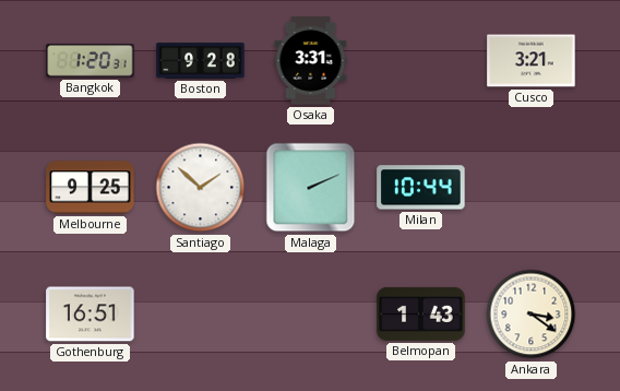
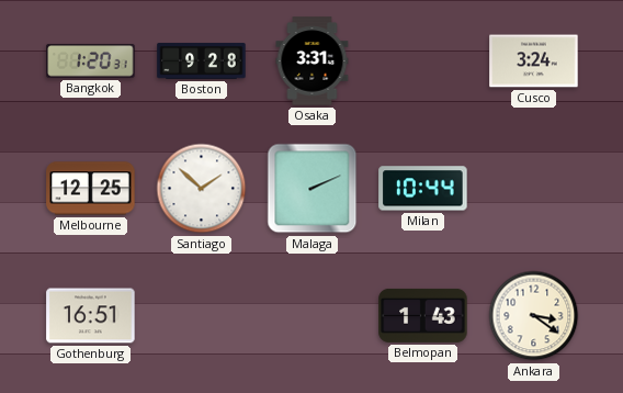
Cusco: 3:21 -> 3:24
Melbourne: 9:25 -> 12:25
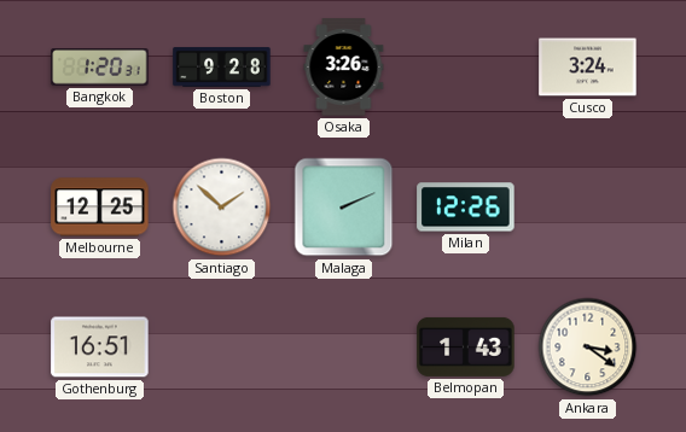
Osaka: 3:31 -> 3:26
Milan: 10:44 -> 12:26
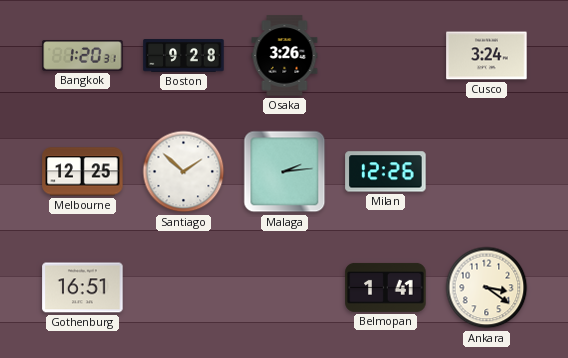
Malaga: 2:11 -> 2:14
Belmopan: 1:43 -> 1:41
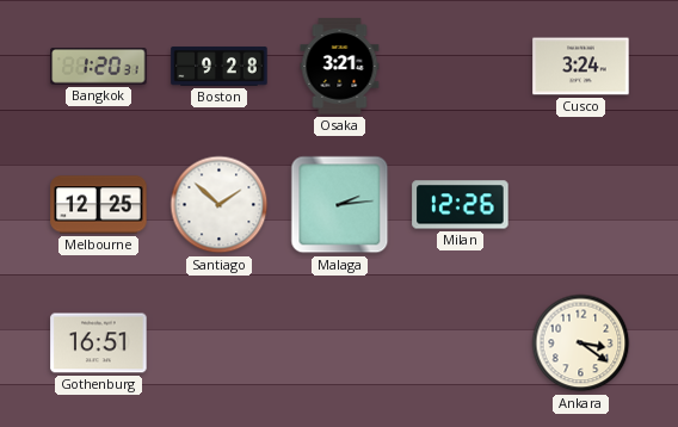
Osaka: 3:26 -> 3:21
Belmopan: 1:41 -> none
